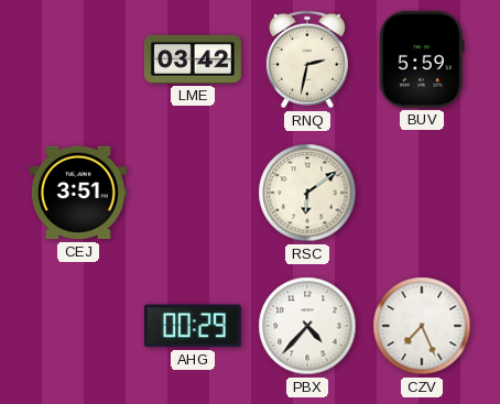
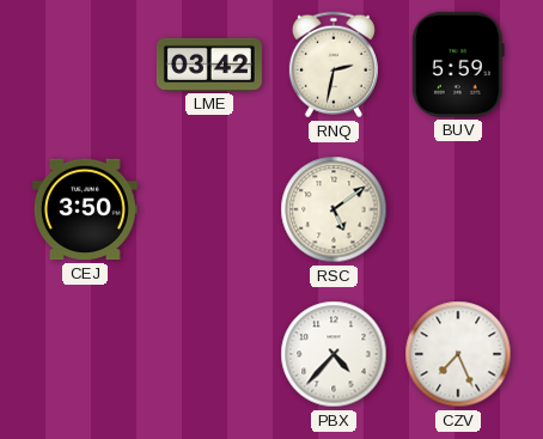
CEJ: 3:51 -> 3:50
RSC: 6:09 -> 5:09
AHG: 00:29 -> none
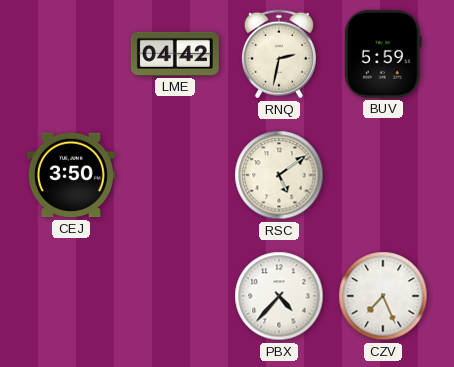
LME: 03:42 -> 04:42
